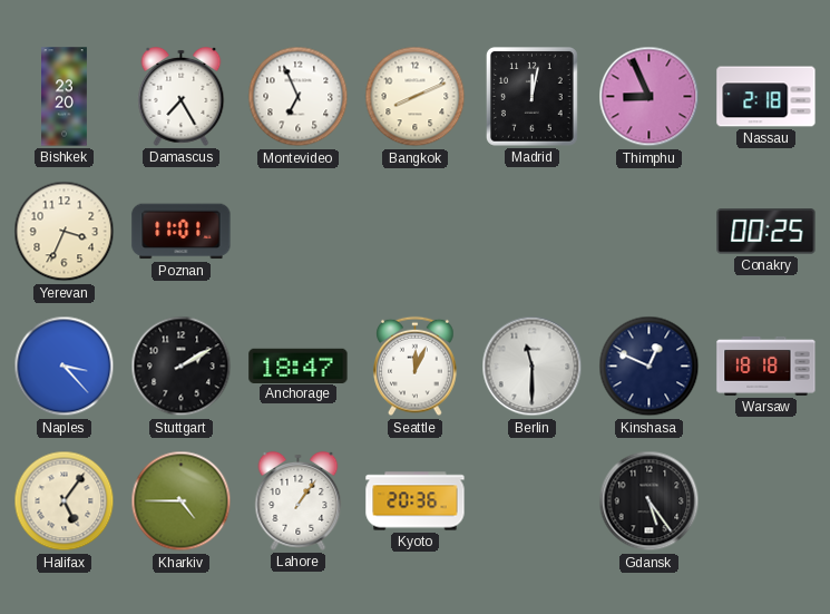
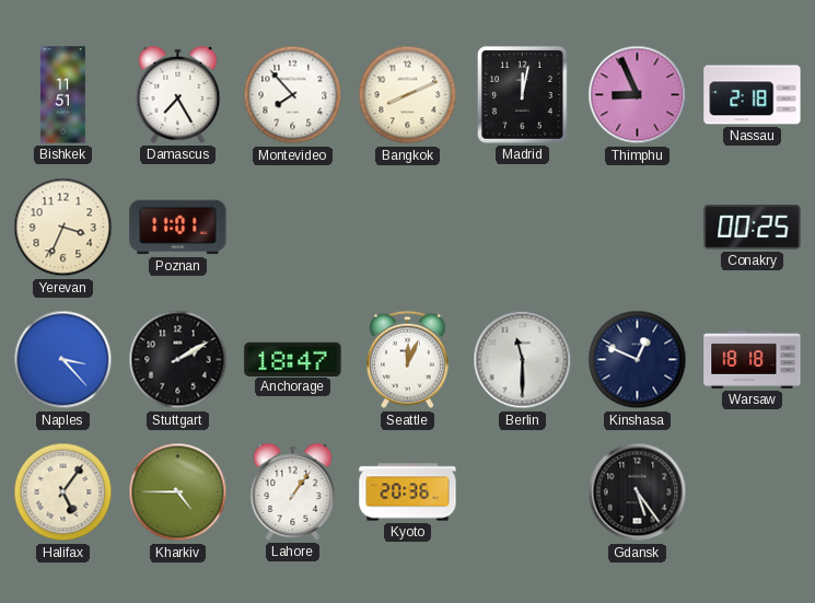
Bishkek: 23:20 -> 11:51
Montevideo: 6:56 -> 7:53
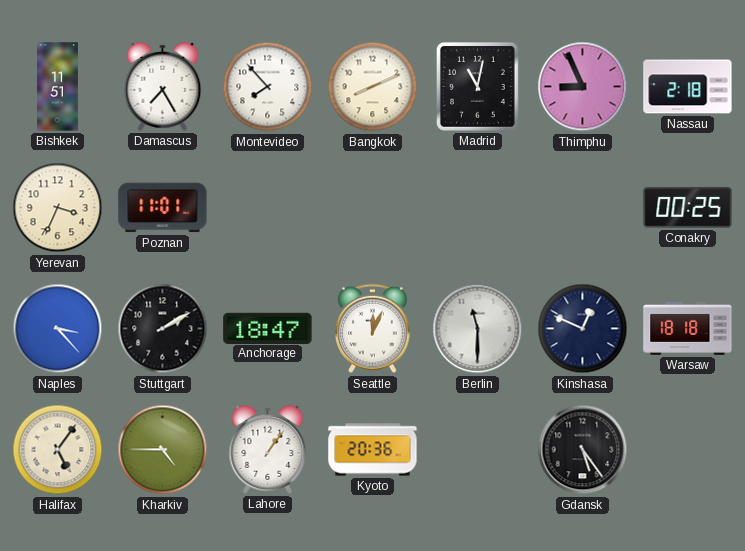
Madrid: 12:02 -> 11:02
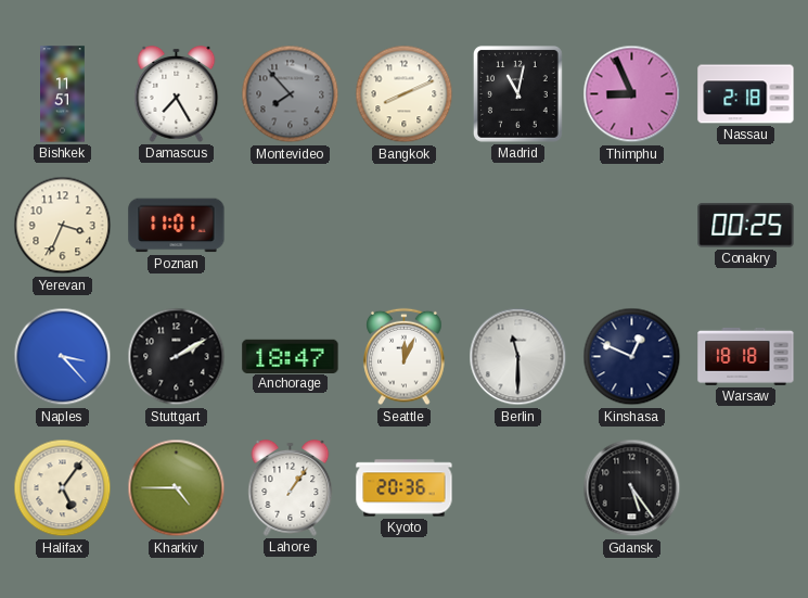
Montevideo dial: white -> grey
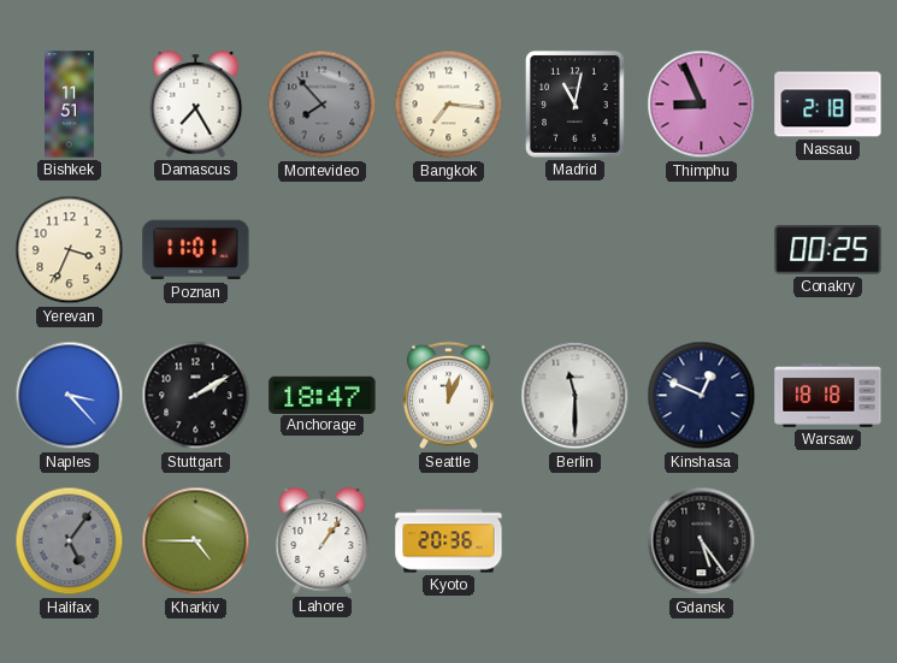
Bangkok: 8:11 -> 7:16
Halifax dial: cream -> grey
